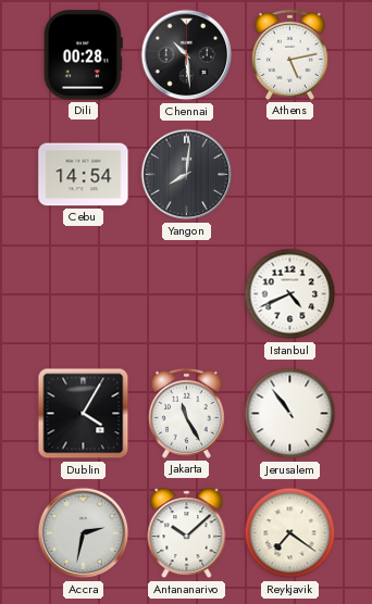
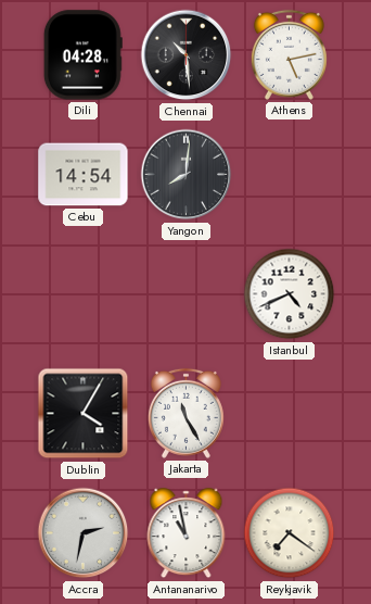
Dili: 00:28 -> 04:28
Jerusalem: 10:54 -> none
Antananarivo: 10:08 -> 10:58
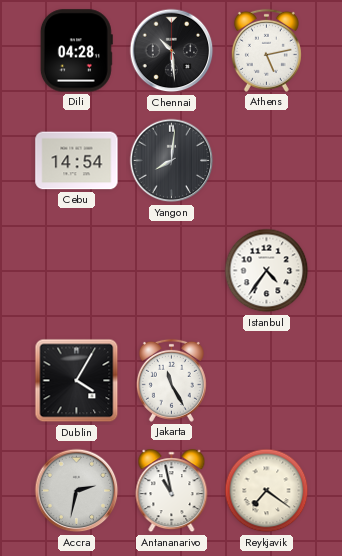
Istanbul: 4:41 -> 4:36
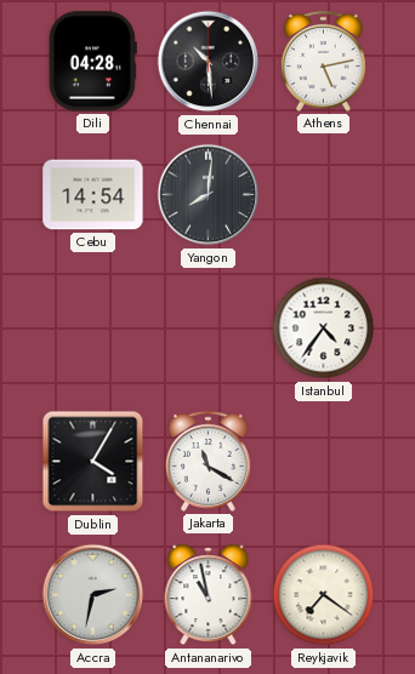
Jakarta: 11:25 -> 11:20
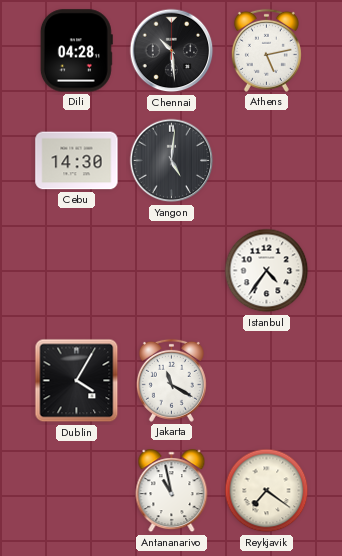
Cebu: 14:54 -> 14:30
Yangon: 8:01 -> 5:01
Accra: 2:32 -> none
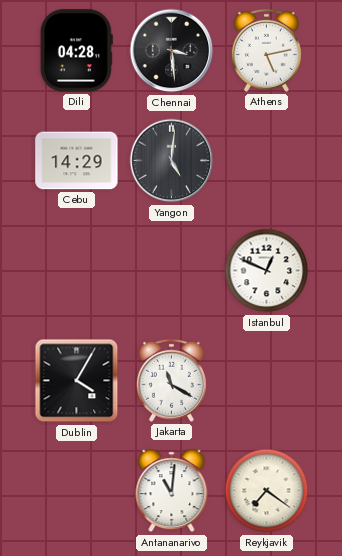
Chennai: 10:29 -> 3:29
Cebu: 14:30 -> 14:29
Istanbul: 4:36 -> 12:49
Antananarivo: 10:58 -> 11:01
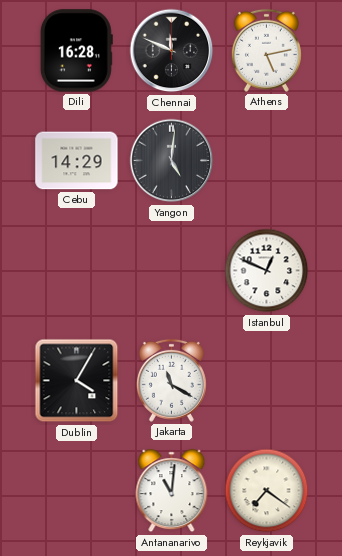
Dili: 04:28 -> 16:28
Chennai: 3:29 -> 11:49
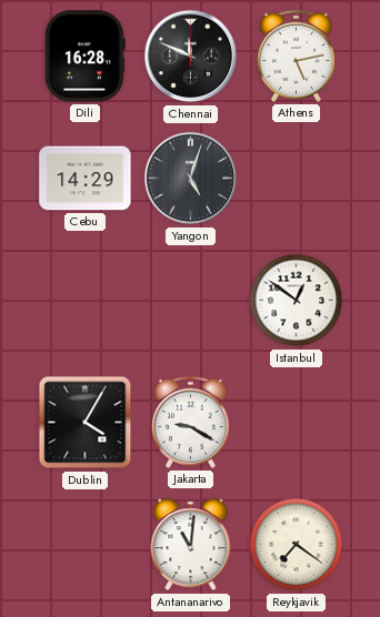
Yangon: 5:01 -> 5:03
Istanbul: 12:49 -> 12:51
Jakarta: 11:20 -> 9:20
